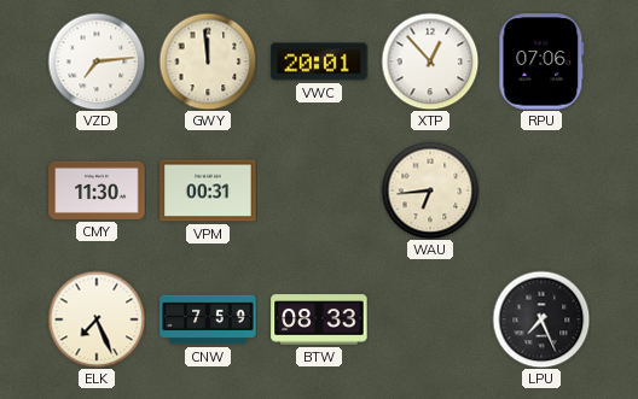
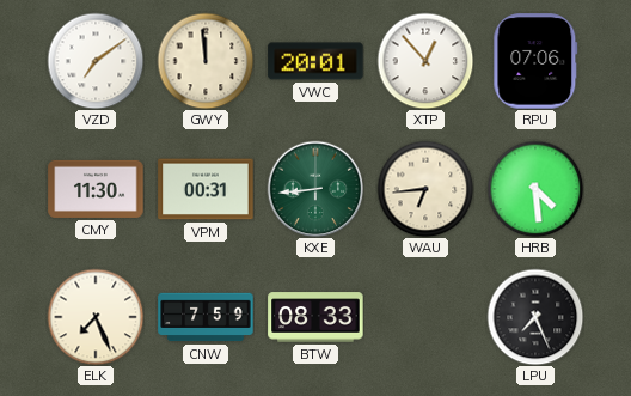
VZD: 7:14 -> 7:09
KXE: none -> 8:44
HRB: none -> 4:29
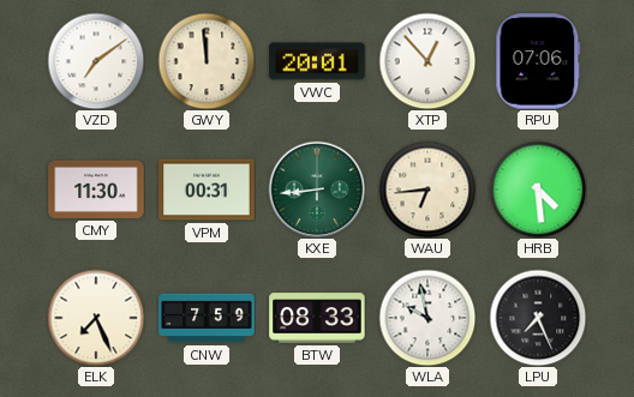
WLA: none -> 9:58
